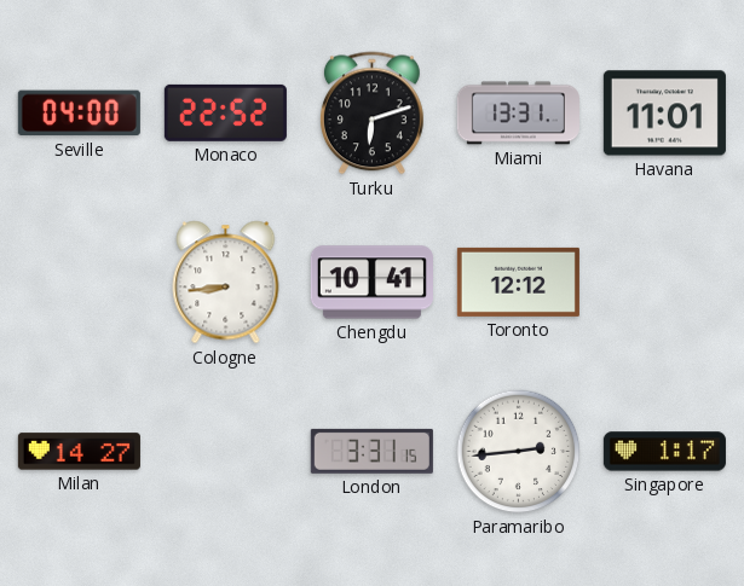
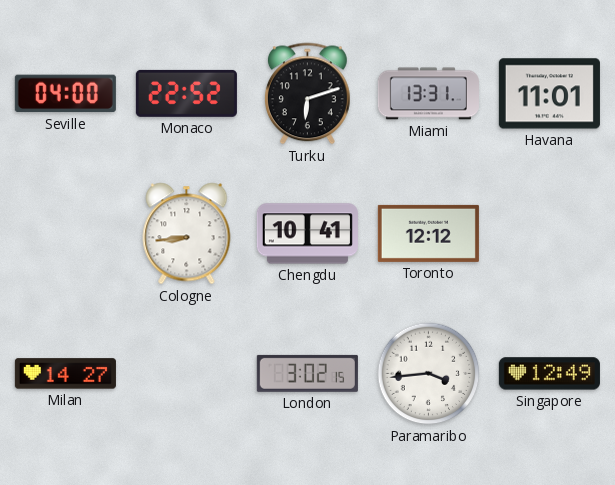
London: 3:31 -> 3:02
Paramaribo: 2:44 -> 3:44
Singapore: 1:17 -> 12:49
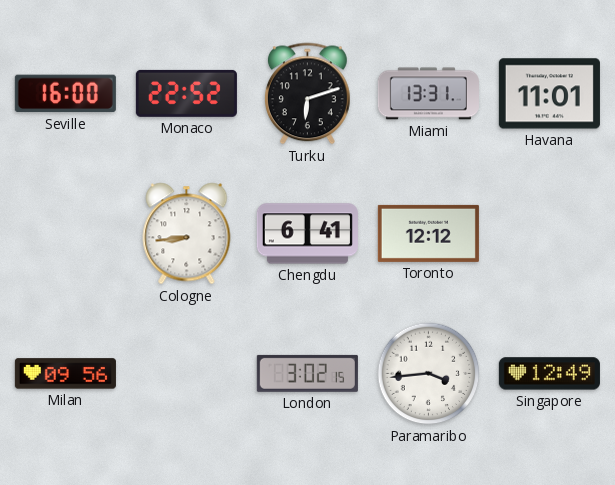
Seville: 04:00 -> 16:00
Chengdu: 10:41 -> 6:41
Milan: 14:27 -> 09:56
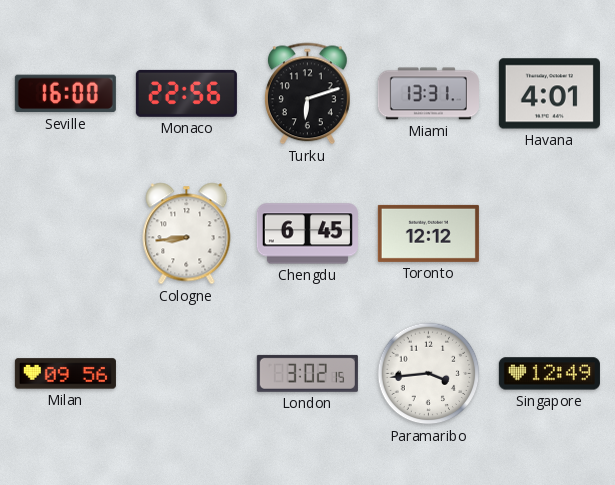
Monaco: 22:52 -> 22:56
Havana: 11:01 -> 4:01
Chengdu: 6:41 -> 6:45
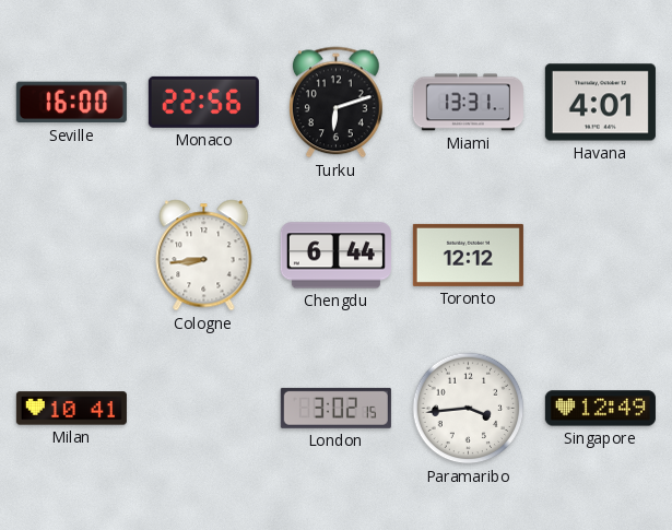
Chengdu: 6:45 -> 6:44
Milan: 09:56 -> 10:41
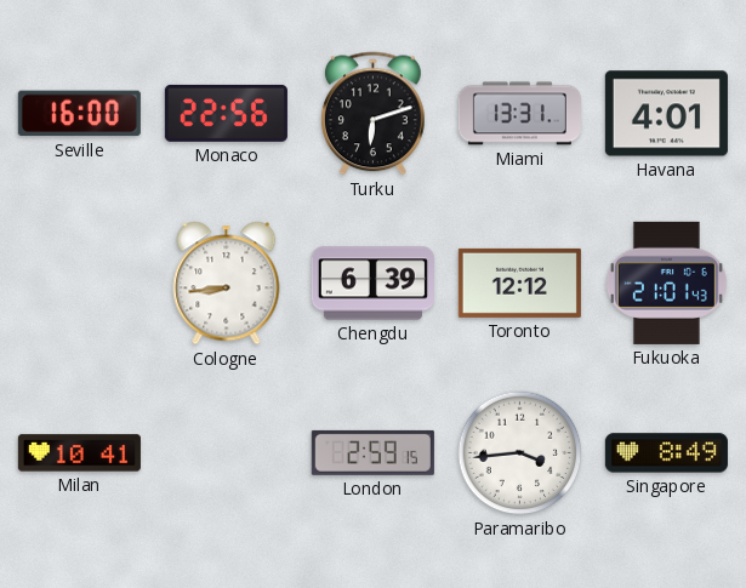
Chengdu: 6:44 -> 6:39
Fukuoka: none -> 21:01
London: 3:02 -> 2:59
Singapore: 12:49 -> 8:49
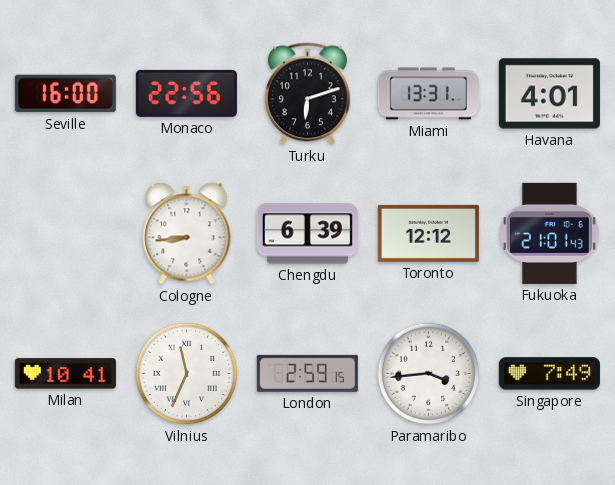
Vilnius: none -> 11:34
Singapore: 8:49 -> 7:49
